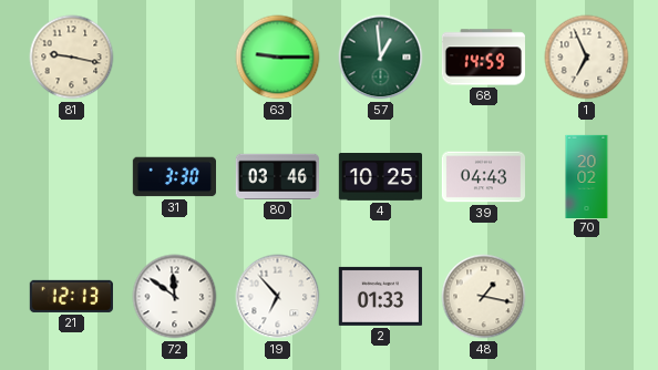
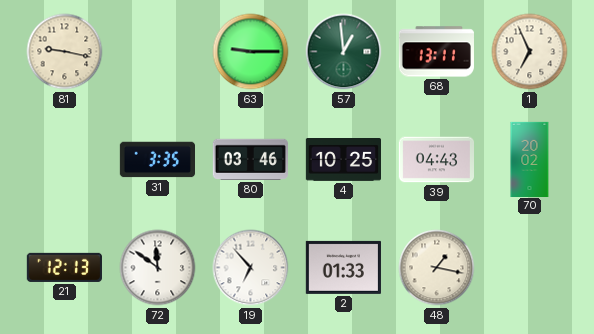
68: 14:59 -> 13:11
31: 3:30 -> 3:35
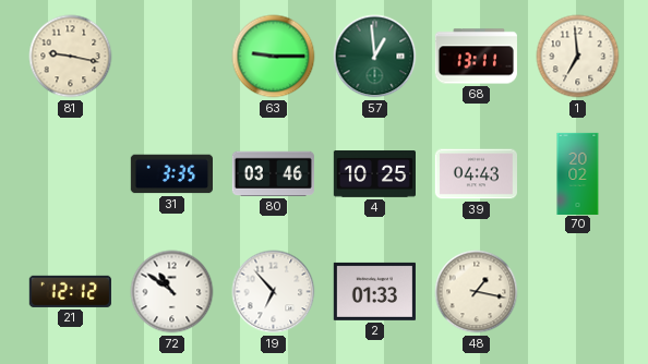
1: 6:56 -> 6:59
21: 12:13 -> 12:12
72: 11:51 -> 10:51
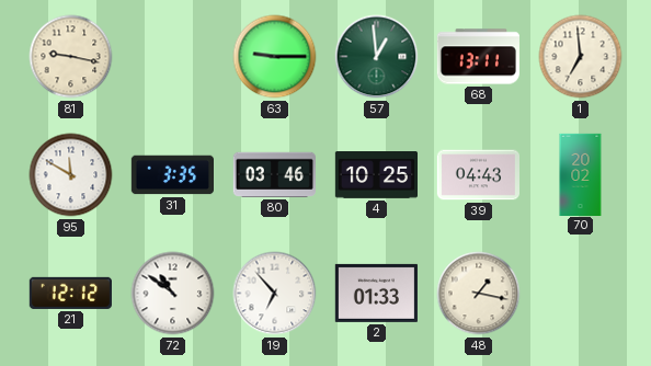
95: none -> 11:50
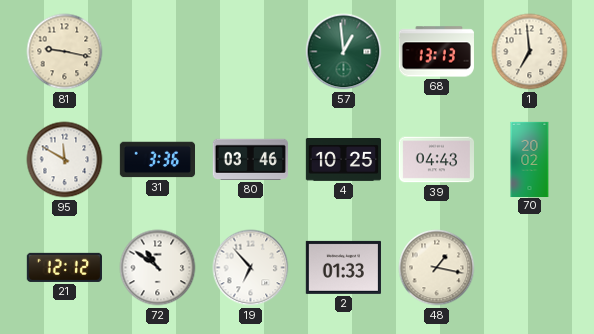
63: 9:15 -> none
68: 13:11 -> 13:13
31: 3:35 -> 3:36
